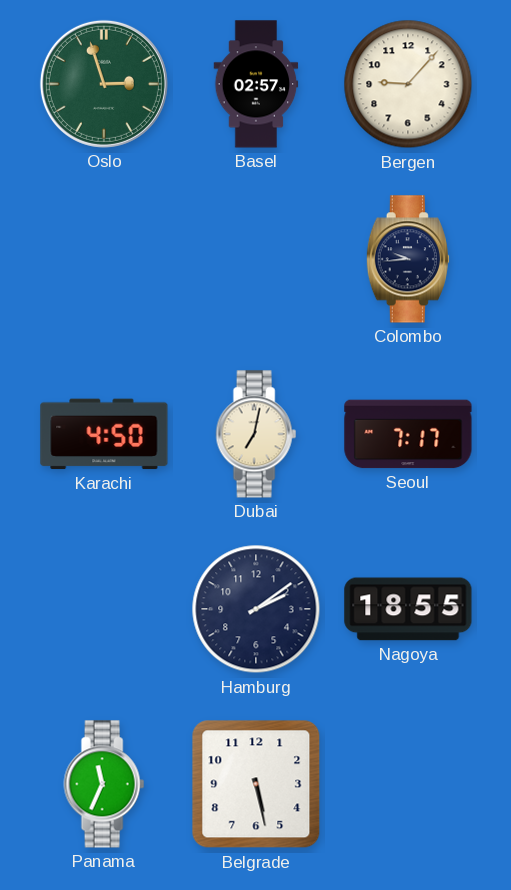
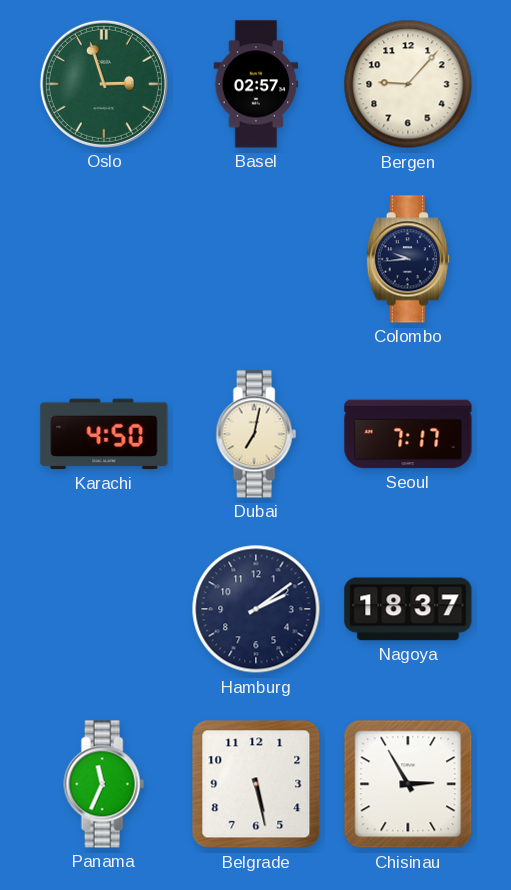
Nagoya: 18:55 -> 18:37
Chisinau: none -> 2:55
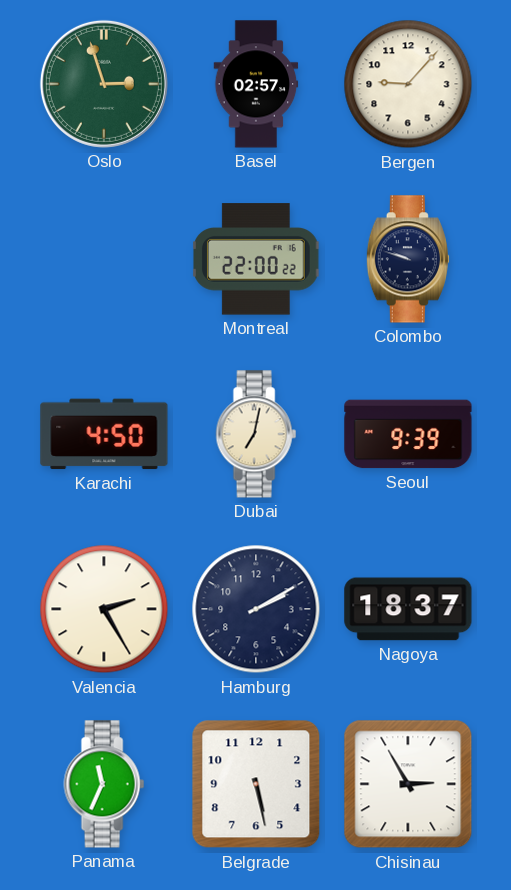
Montreal: none -> 22:00
Colombo: 9:44 -> 9:48
Seoul: 7:17 -> 9:39
Valencia: none -> 2:25
Hamburg: 2:09 -> 2:10
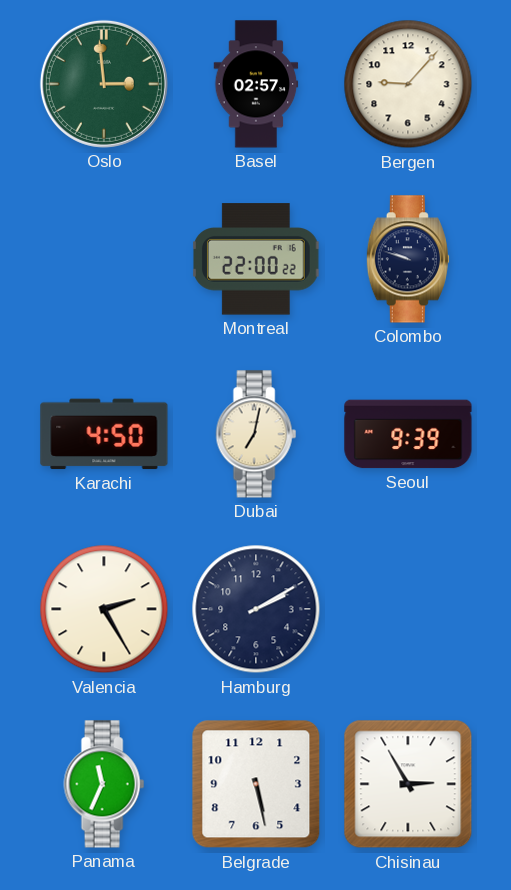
Oslo: 2:57 -> 2:59
Nagoya: 18:37 -> none
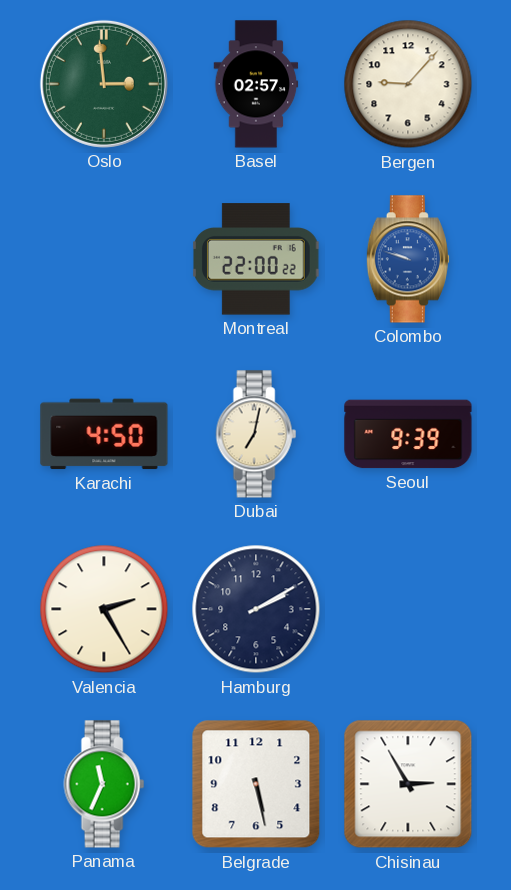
Colombo dial: navy -> blue
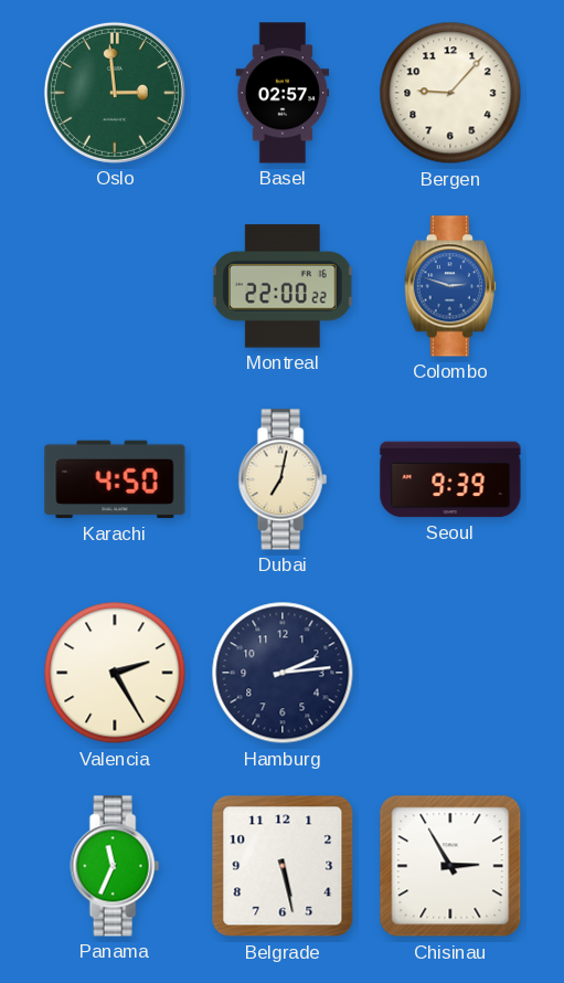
Colombo: 9:48 -> 2:48
Hamburg: 2:10 -> 2:14
